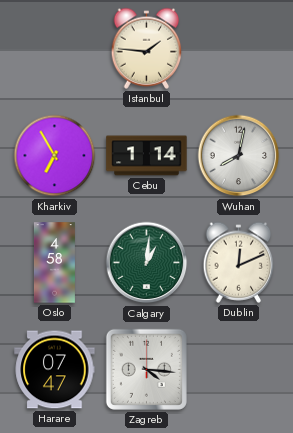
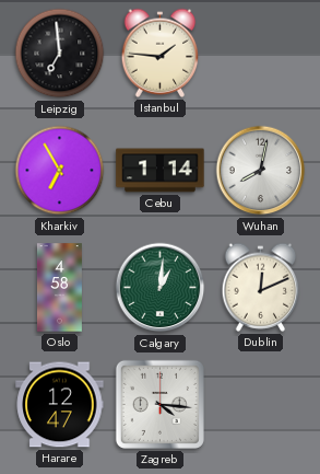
Leipzig: none -> 6:59
Harare: 07:47 -> 12:47
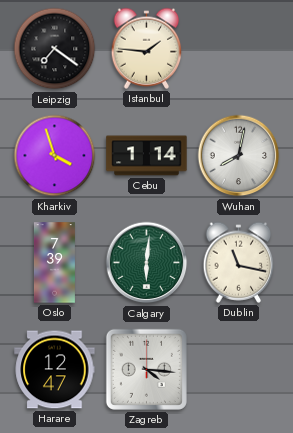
Leipzig: 6:59 -> 7:21
Kharkiv: 6:55 -> 3:57
Oslo: 4:58 -> 7:39
Calgary: 1:01 -> 6:01
Dublin: 12:11 -> 11:17
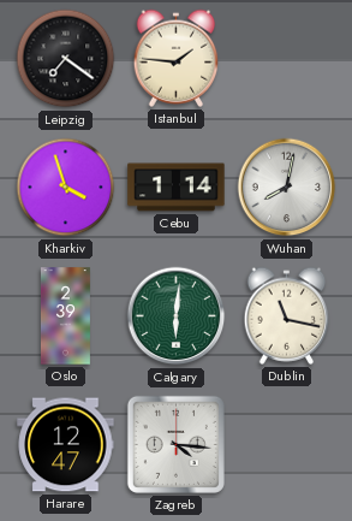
Oslo: 7:39 -> 2:39
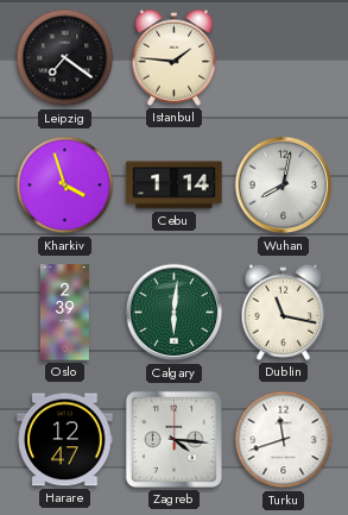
Turku: none -> 11:42
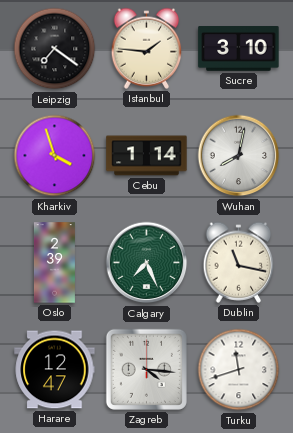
Sucre: none -> 3:10
Calgary: 6:01 -> 7:26
